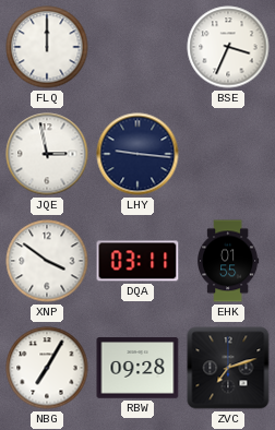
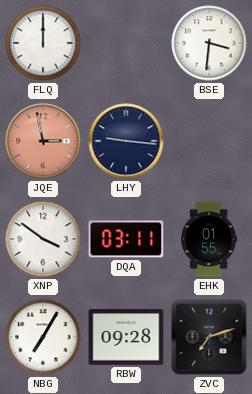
BSE: 3:34 -> 3:31
JQE dial: white -> salmon
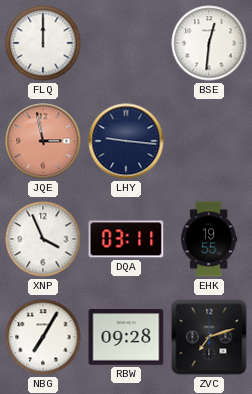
BSE: 3:31 -> 12:31
XNP: 3:51 -> 3:56
EHK: 01:55 -> 19:55
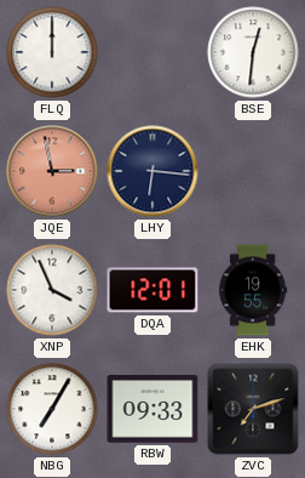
LHY: 9:16 -> 6:16
DQA: 03:11 -> 12:01
RBW: 09:28 -> 09:33
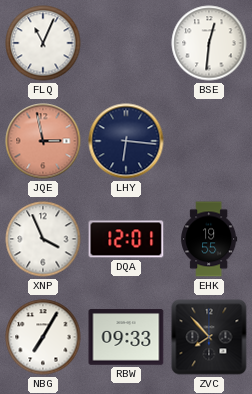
FLQ: 12:00 -> 11:04
ZVC: 7:12 -> 7:53
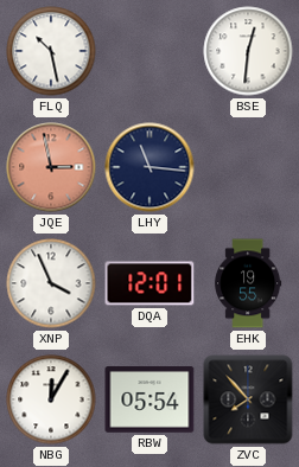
FLQ: 11:04 -> 10:28
LHY: 6:16 -> 11:16
NBG: 7:05 -> 12:05
RBW: 09:33 -> 05:54
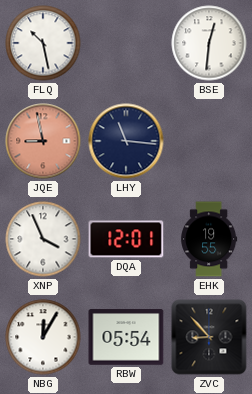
JQE: 2:58 -> 8:58
ZVC: 7:53 -> 8:53
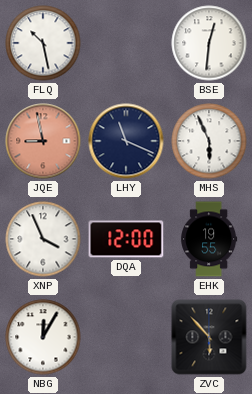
LHY: 11:16 -> 11:19
MHS: none -> 5:56
DQA: 12:01 -> 12:00
RBW: 05:54 -> none
ZVC: 8:53 -> 5:53
